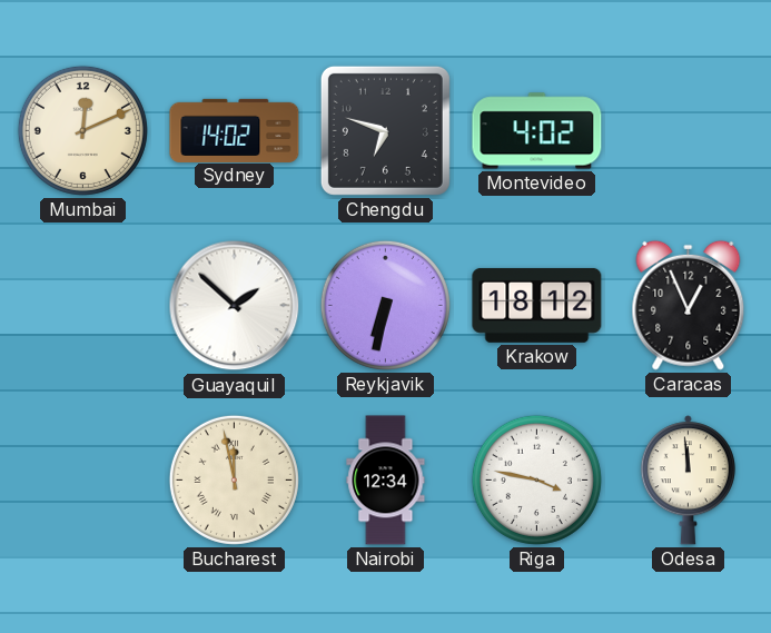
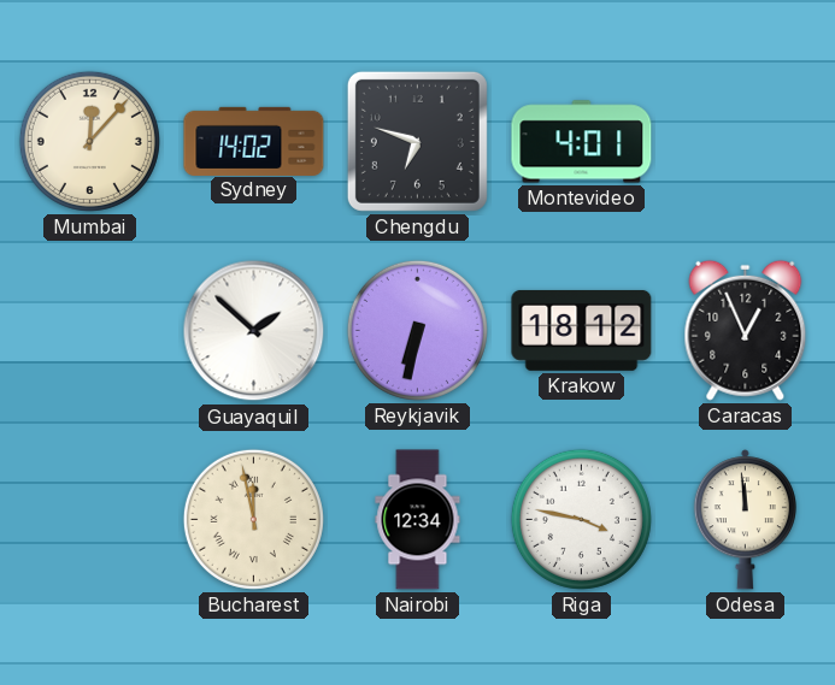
Mumbai: 12:11 -> 12:07
Montevideo: 4:02 -> 4:01
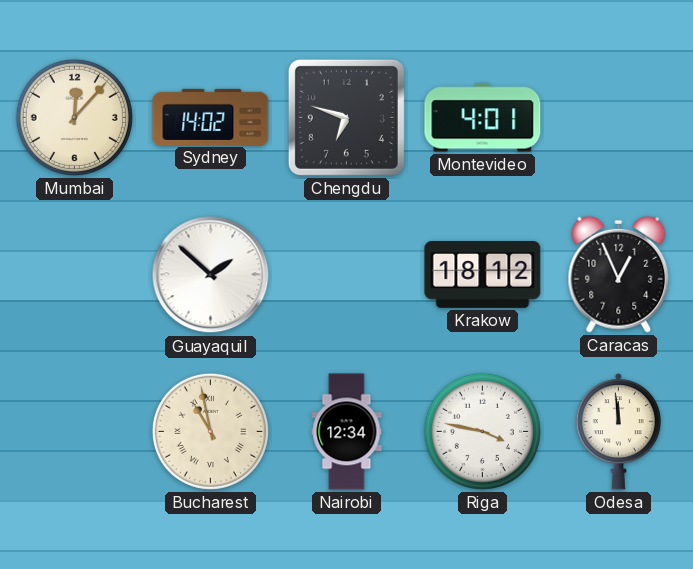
Reykjavik: 6:32 -> none
Bucharest: 11:58 -> 10:58
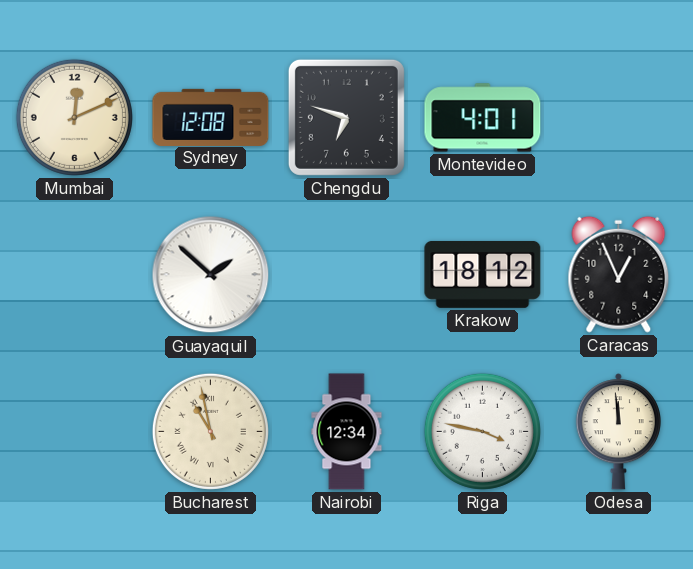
Mumbai: 12:07 -> 12:11
Sydney: 14:02 -> 12:08
